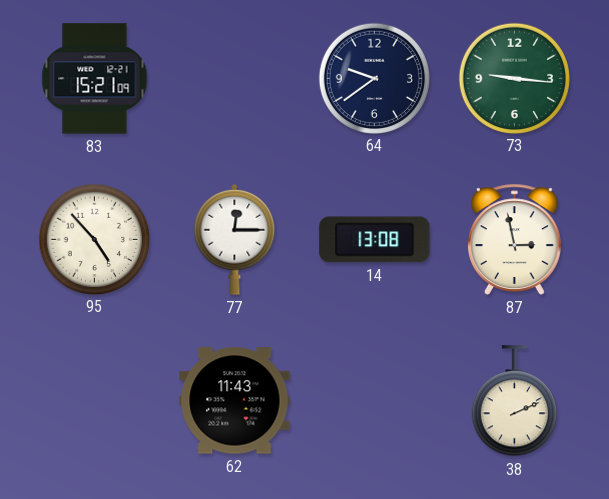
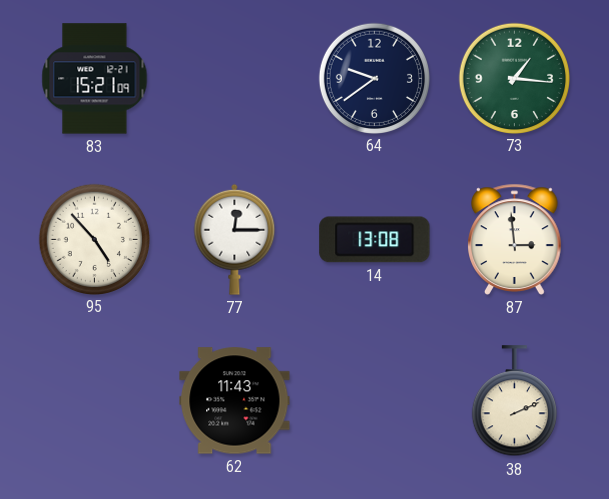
73: 9:16 -> 1:16
87: 2:58 -> 2:59
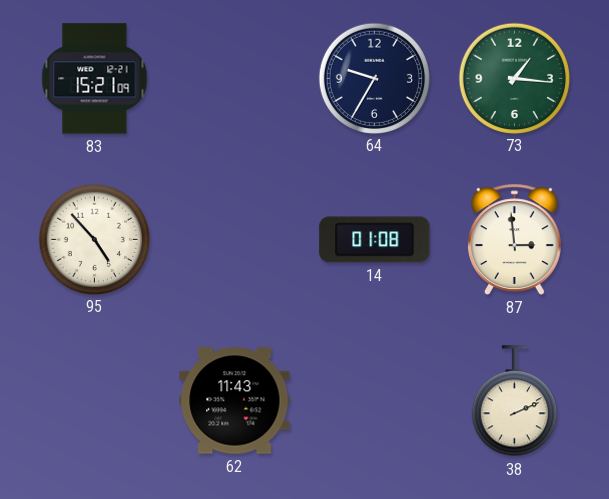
64: 9:39 -> 9:35
77: 12:15 -> none
14: 13:08 -> 01:08
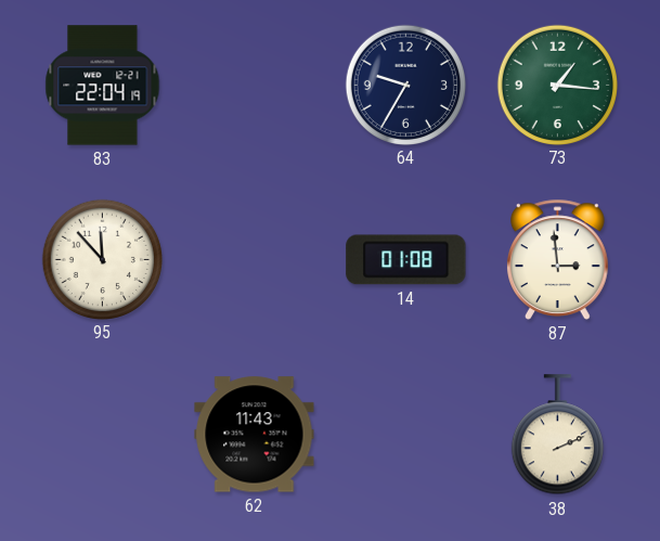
83: 15:21 -> 22:04
95: 4:53 -> 11:53
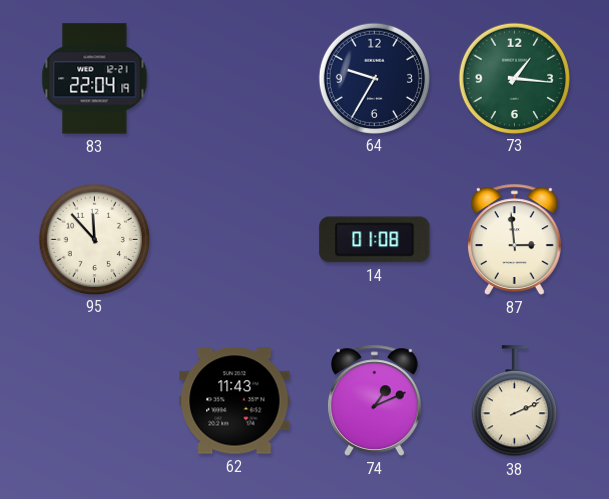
74: none -> 1:11
